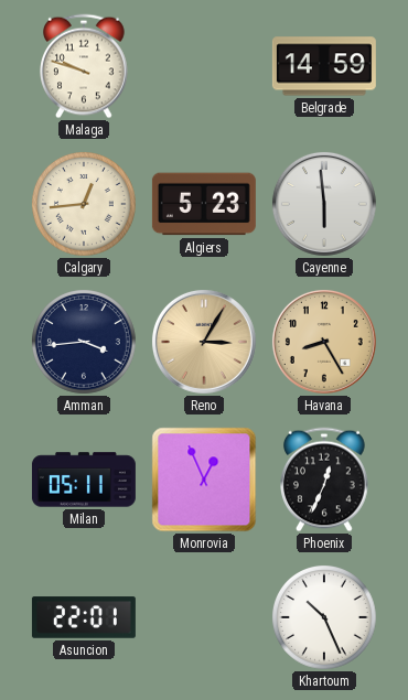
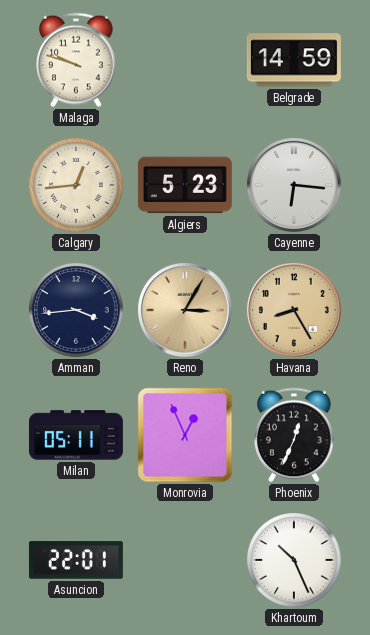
Cayenne: 5:59 -> 6:16
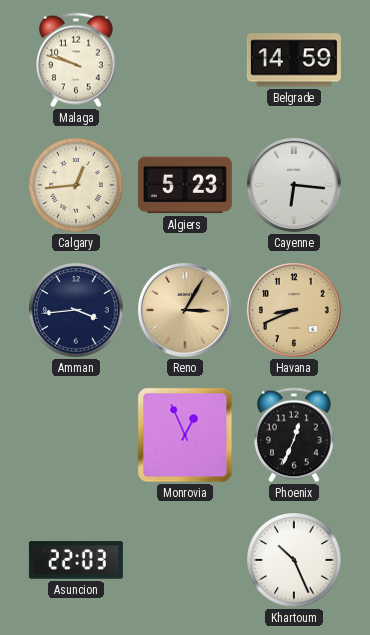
Havana: 8:25 -> 8:41
Milan: 05:11 -> none
Asuncion: 22:01 -> 22:03
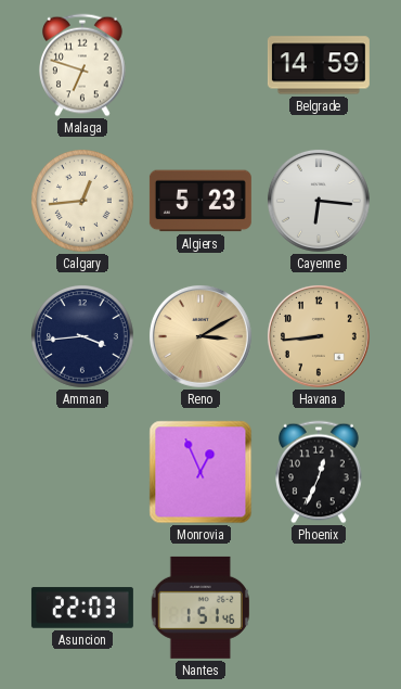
Malaga: 9:48 -> 6:48
Reno: 3:05 -> 3:10
Havana: 8:41 -> 8:44
Nantes: none -> 1:51
Khartoum: 10:26 -> none
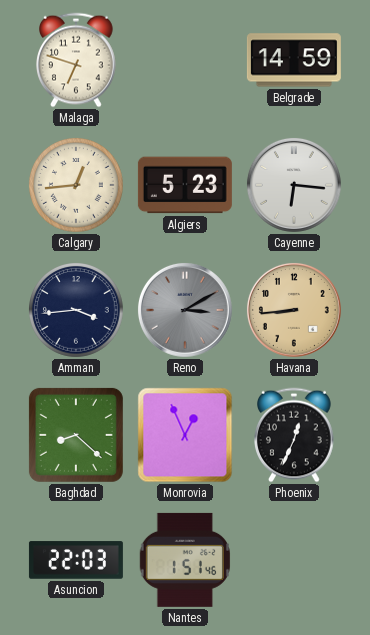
Reno dial: champagne -> grey
Baghdad: none -> 8:22
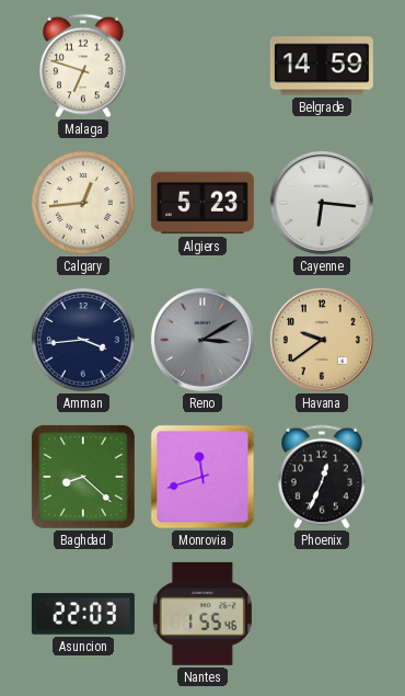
Havana: 8:44 -> 9:39
Monrovia: 12:56 -> 11:42
Nantes: 1:51 -> 1:55
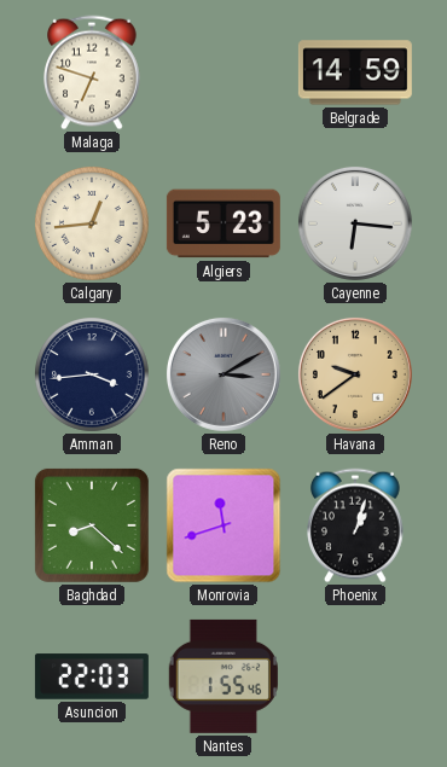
Phoenix: 12:34 -> 1:03
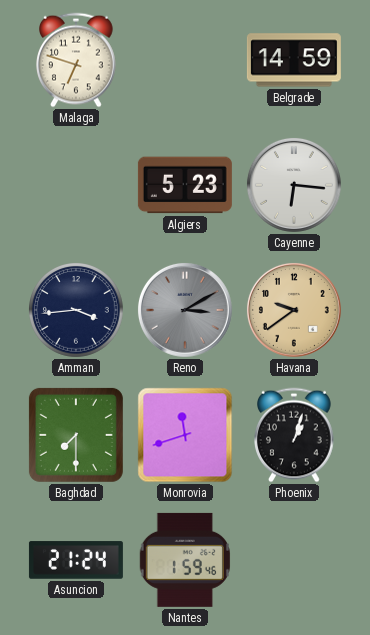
Calgary: 12:44 -> none
Baghdad: 8:22 -> 7:30
Asuncion: 22:03 -> 21:24
Nantes: 1:55 -> 1:59
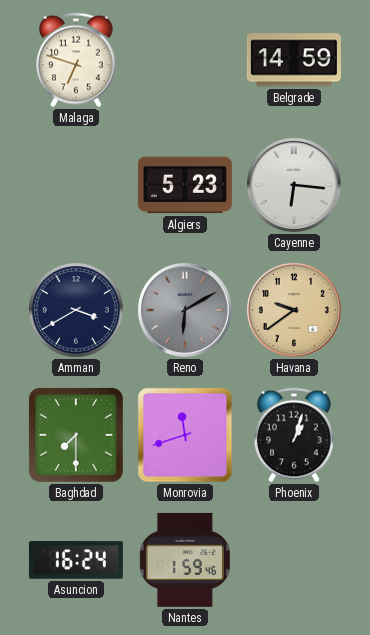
Amman: 3:44 -> 3:40
Reno: 3:10 -> 6:10
Asuncion: 21:24 -> 16:24
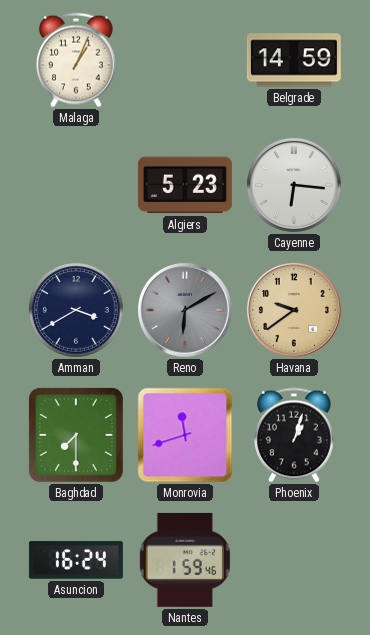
Malaga: 6:48 -> 1:04
